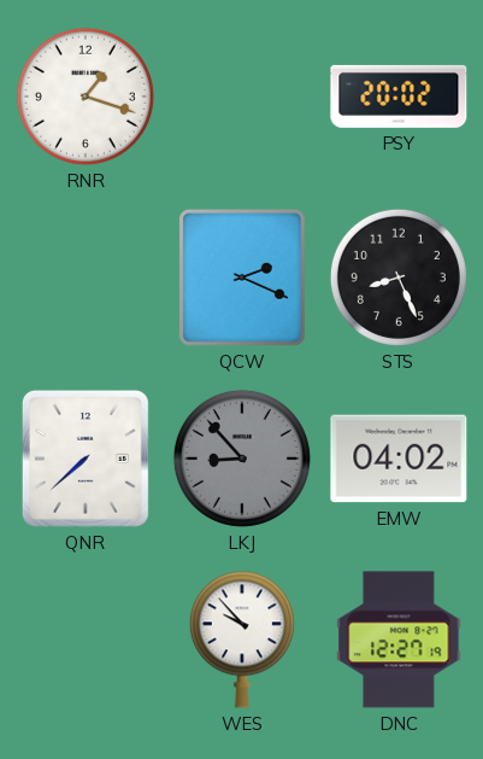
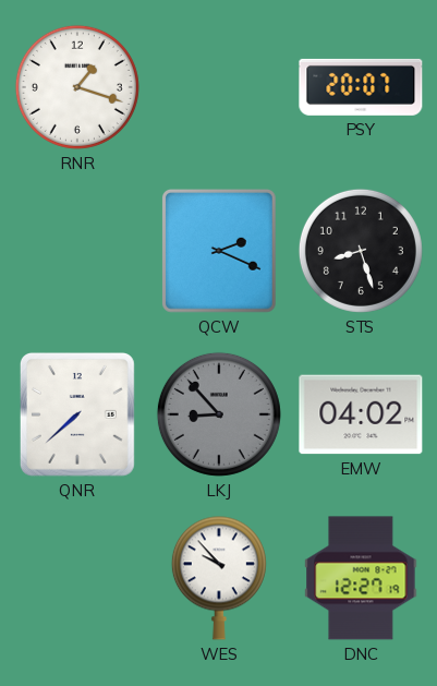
PSY: 20:02 -> 20:07
STS: 8:26 -> 8:27
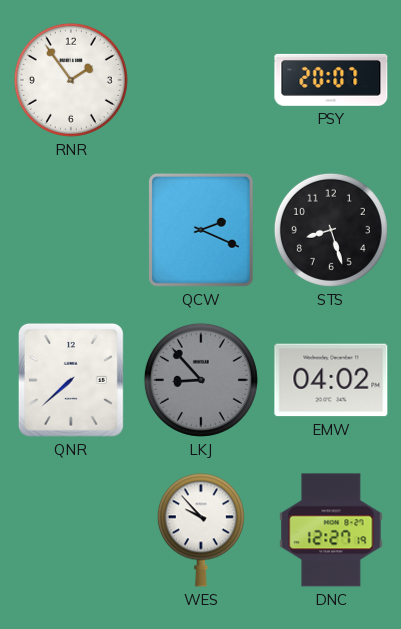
RNR: 1:18 -> 1:54
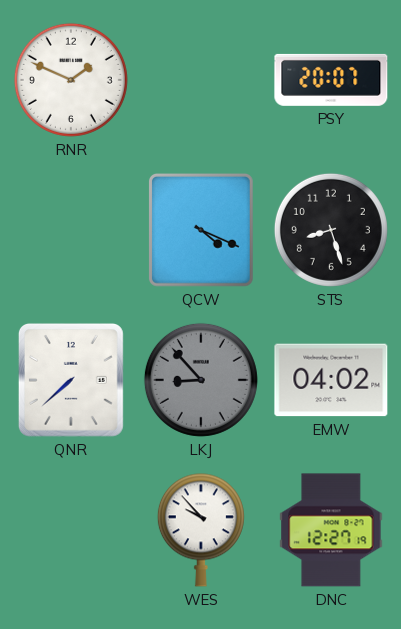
RNR: 1:54 -> 1:49
QCW: 2:19 -> 4:19
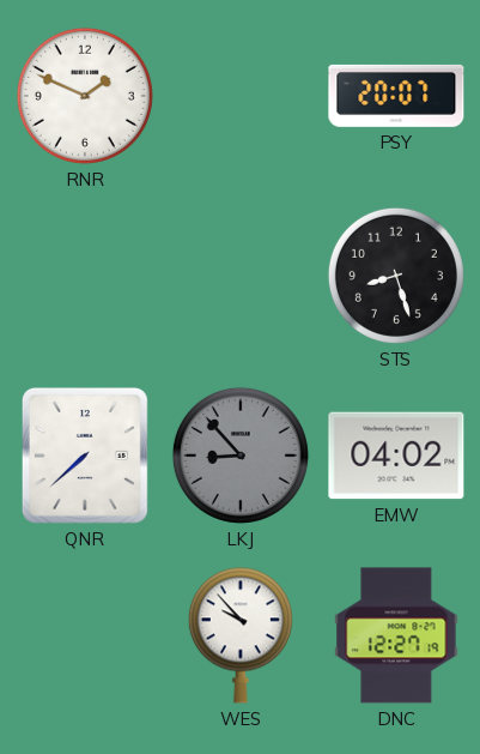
QCW: 4:19 -> none
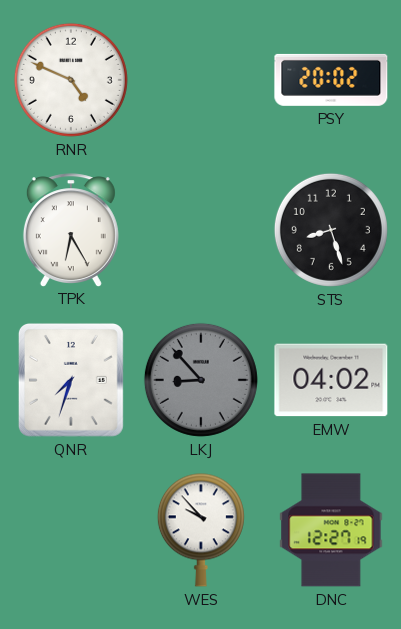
RNR: 1:49 -> 4:49
PSY: 20:07 -> 20:02
TPK: none -> 6:25
QNR: 7:38 -> 7:33
